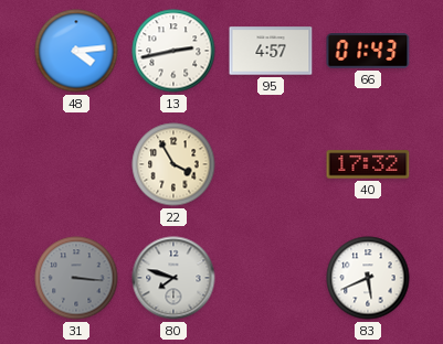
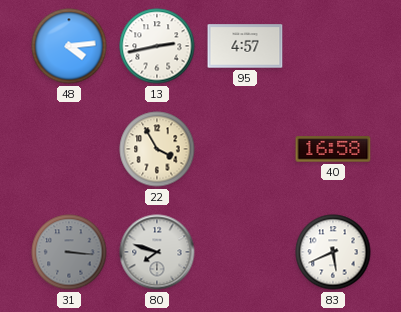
66: 01:43 -> none
40: 17:32 -> 16:58
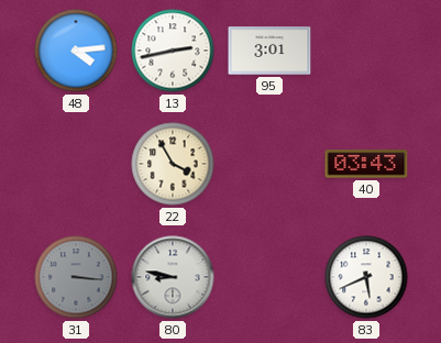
95: 4:57 -> 3:01
40: 16:58 -> 03:43
80: 7:48 -> 8:47
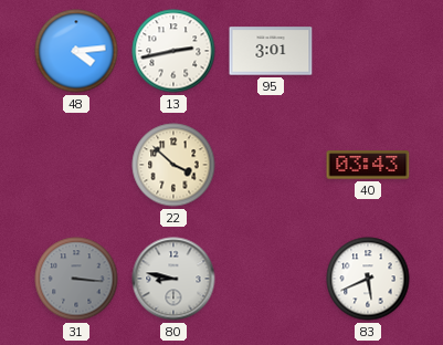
22: 3:55 -> 3:52
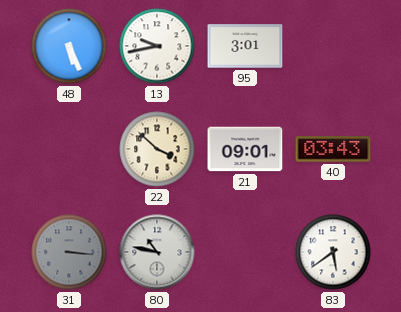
48: 4:14 -> 5:26
13: 2:43 -> 9:43
21: none -> 09:01
80: 8:47 -> 10:47
83: 5:41 -> 5:39
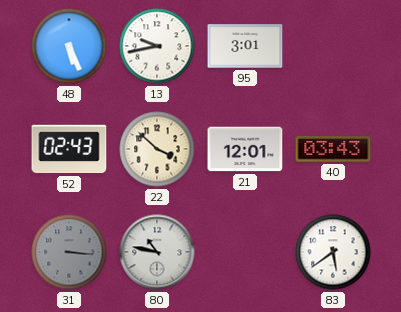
52: none -> 02:43
21: 09:01 -> 12:01
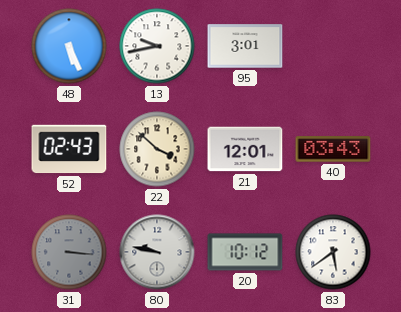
80: 10:47 -> 9:47
20: none -> 10:12
